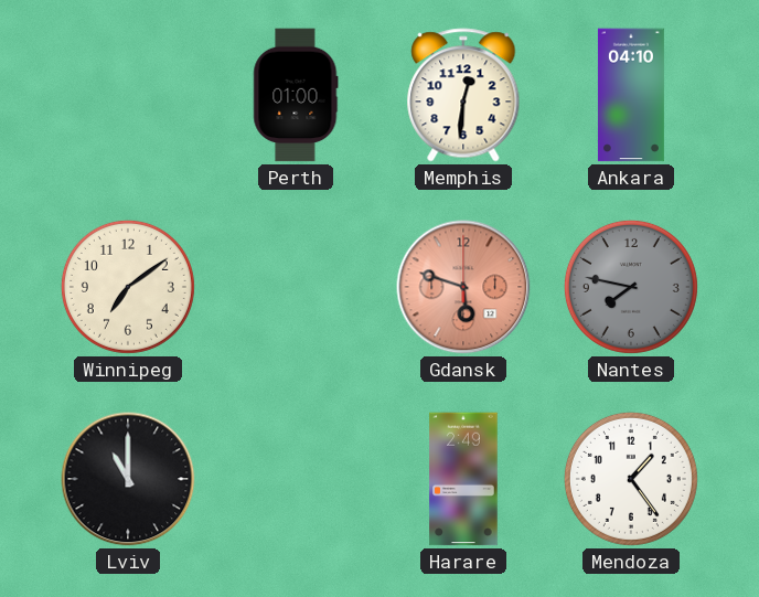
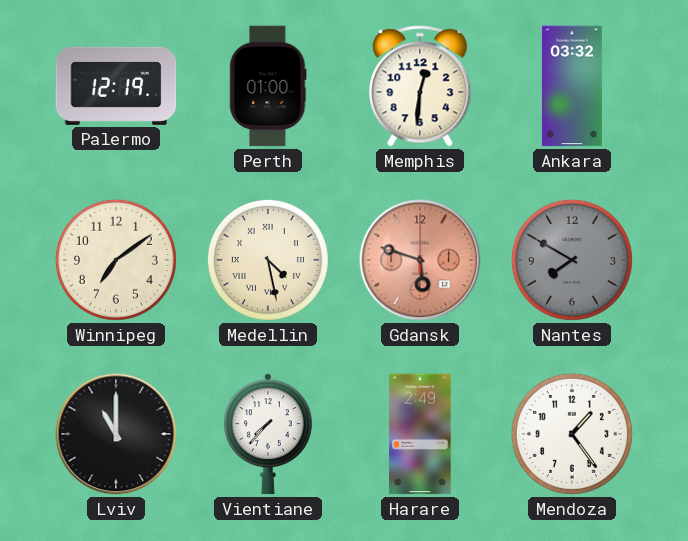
Palermo: none -> 12:19
Ankara: 04:10 -> 03:32
Medellin: none -> 4:28
Nantes: 7:47 -> 7:50
Vientiane: none -> 7:37
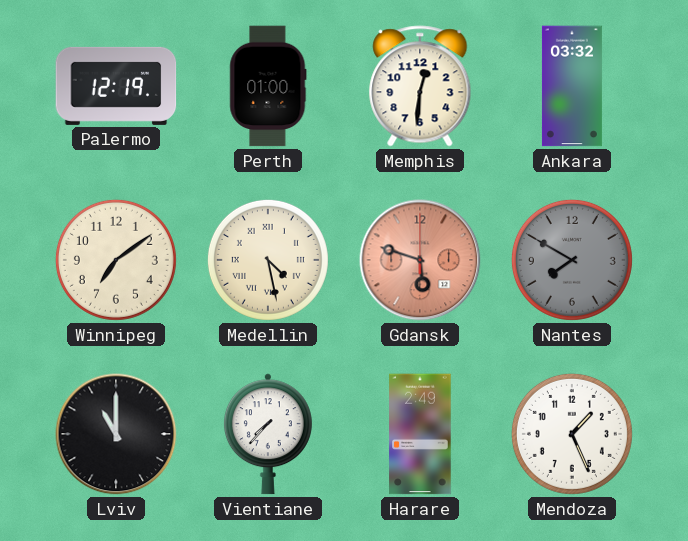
Mendoza: 1:24 -> 1:26
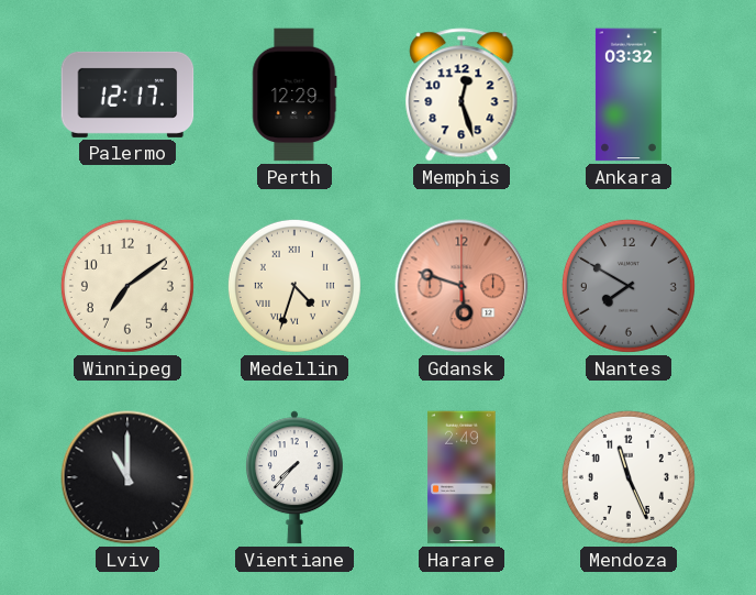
Palermo: 12:19 -> 12:17
Perth: 01:00 -> 12:29
Memphis: 12:31 -> 12:27
Medellin: 4:28 -> 4:33
Mendoza: 1:26 -> 11:26
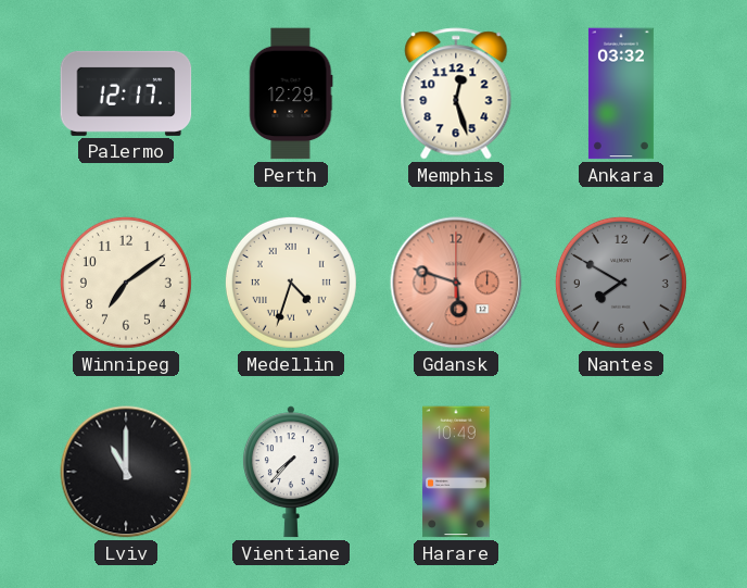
Harare: 2:49 -> 10:49
Mendoza: 11:26 -> none
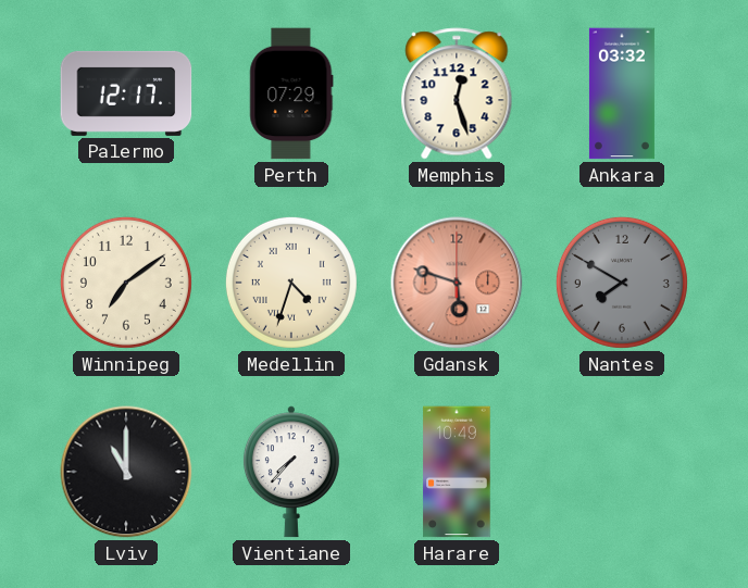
Perth: 12:29 -> 07:29
